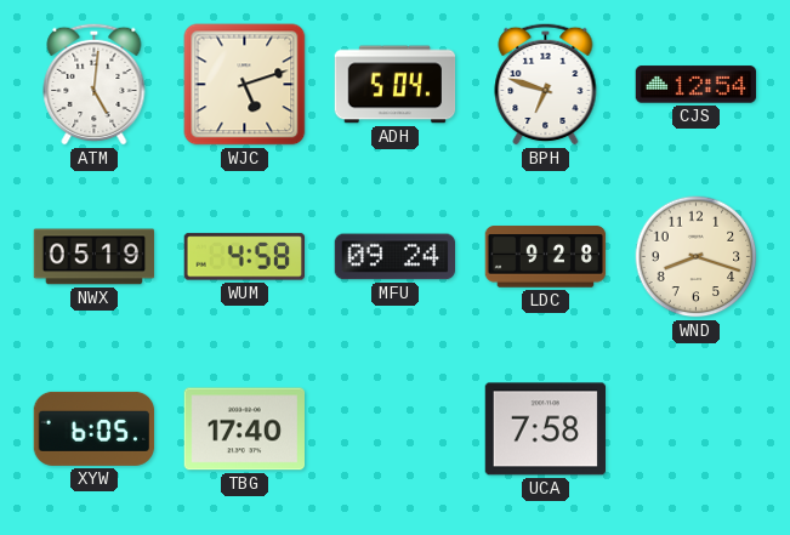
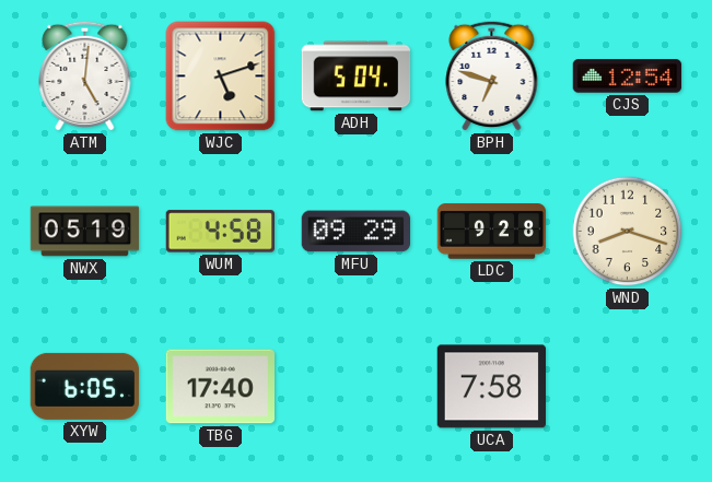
MFU: 09:24 -> 09:29
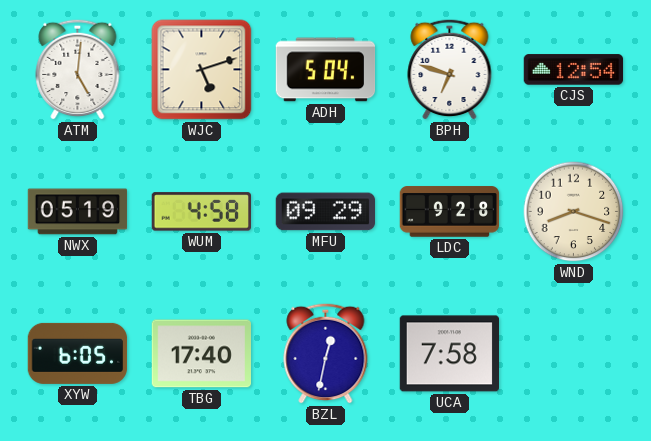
BZL: none -> 12:32
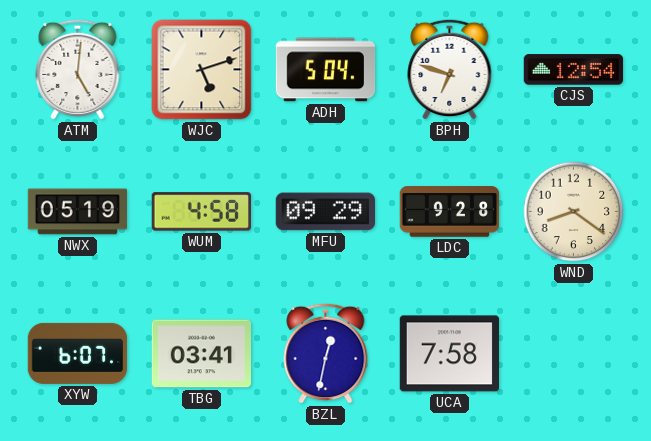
WND: 8:18 -> 8:21
XYW: 6:05 -> 6:07
TBG: 17:40 -> 03:41
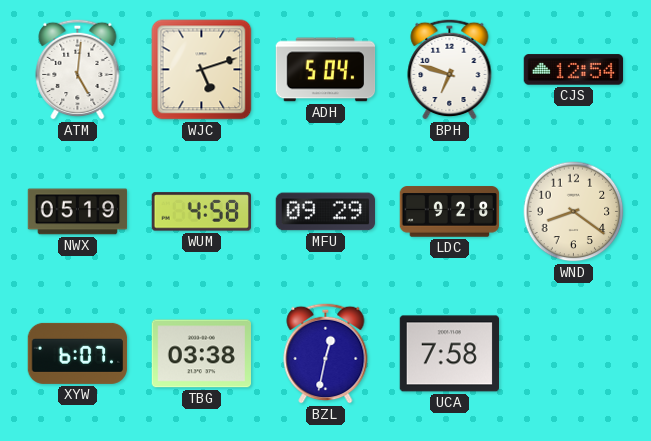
TBG: 03:41 -> 03:38
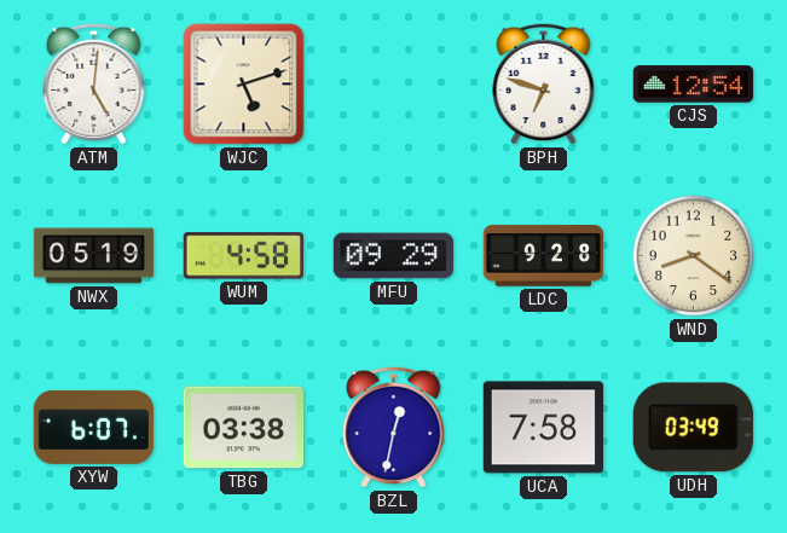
ADH: 5:04 -> none
UDH: none -> 03:49
